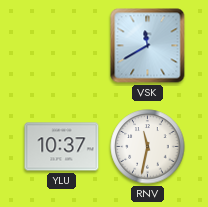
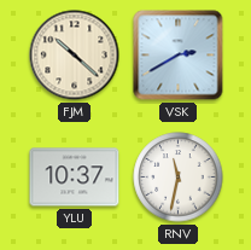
FJM: none -> 10:22
VSK: 11:40 -> 2:40
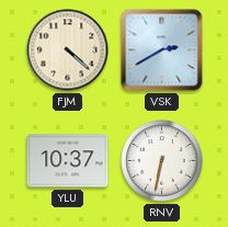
FJM: 10:22 -> 4:22
RNV: 11:32 -> 6:32
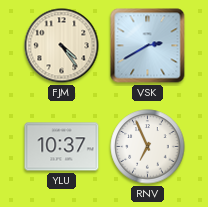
FJM: 4:22 -> 4:24
RNV: 6:32 -> 6:56
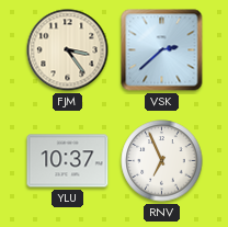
FJM: 4:24 -> 3:24
VSK: 2:40 -> 2:38
